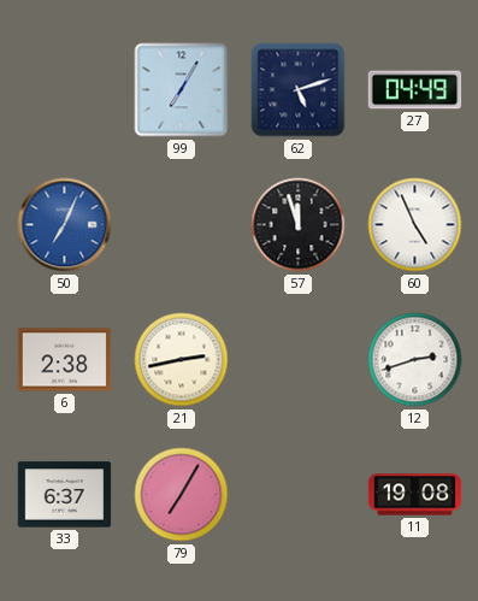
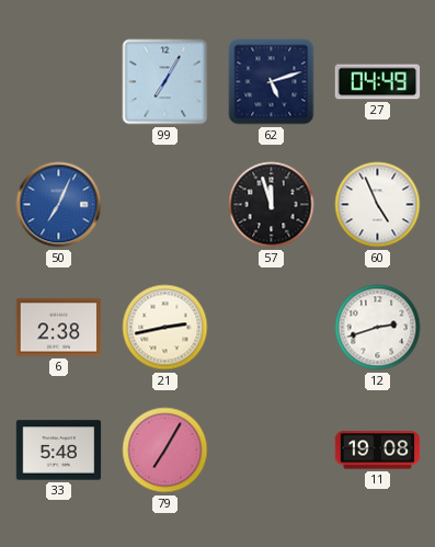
33: 6:37 -> 5:48
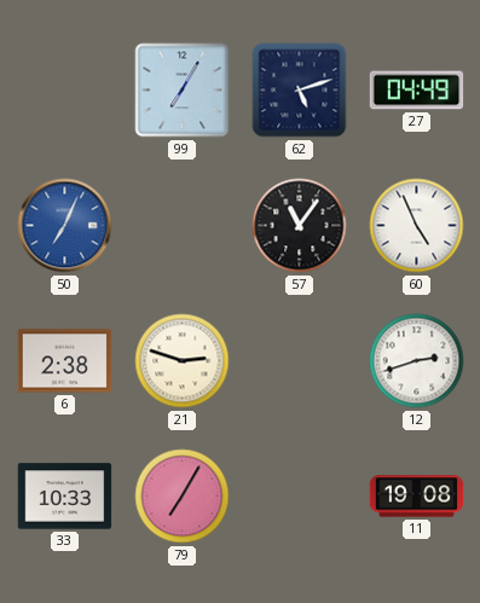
57: 11:57 -> 11:06
21: 2:43 -> 2:48
33: 5:48 -> 10:33
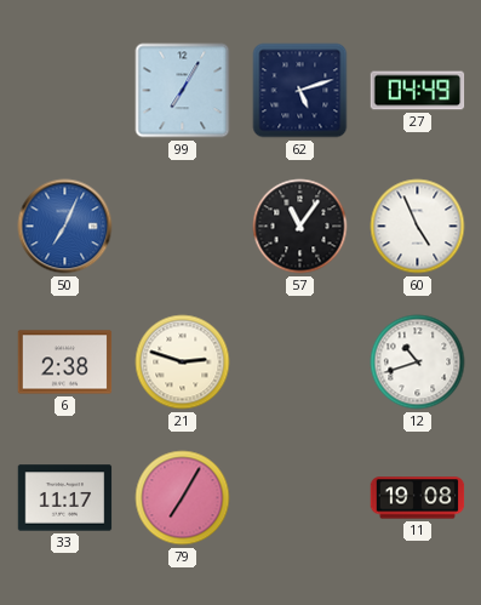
12: 2:42 -> 10:42
33: 10:33 -> 11:17
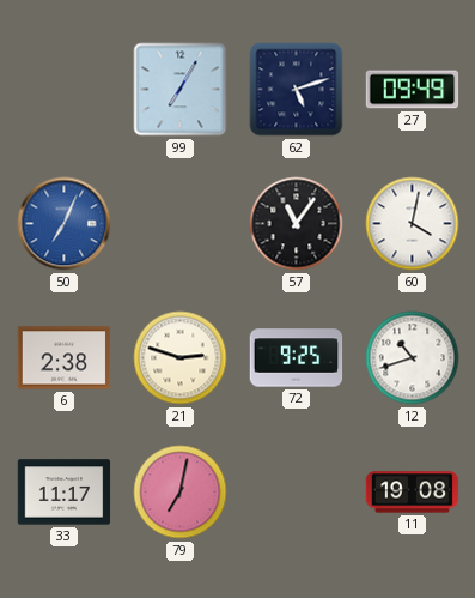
27: 04:49 -> 09:49
60: 4:56 -> 4:02
72: none -> 9:25
79: 7:05 -> 7:02
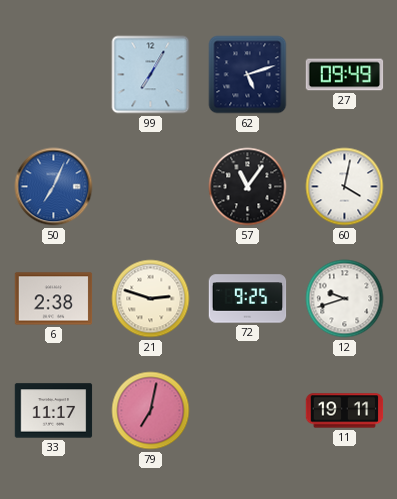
12: 10:42 -> 9:42
11: 19:08 -> 19:11
